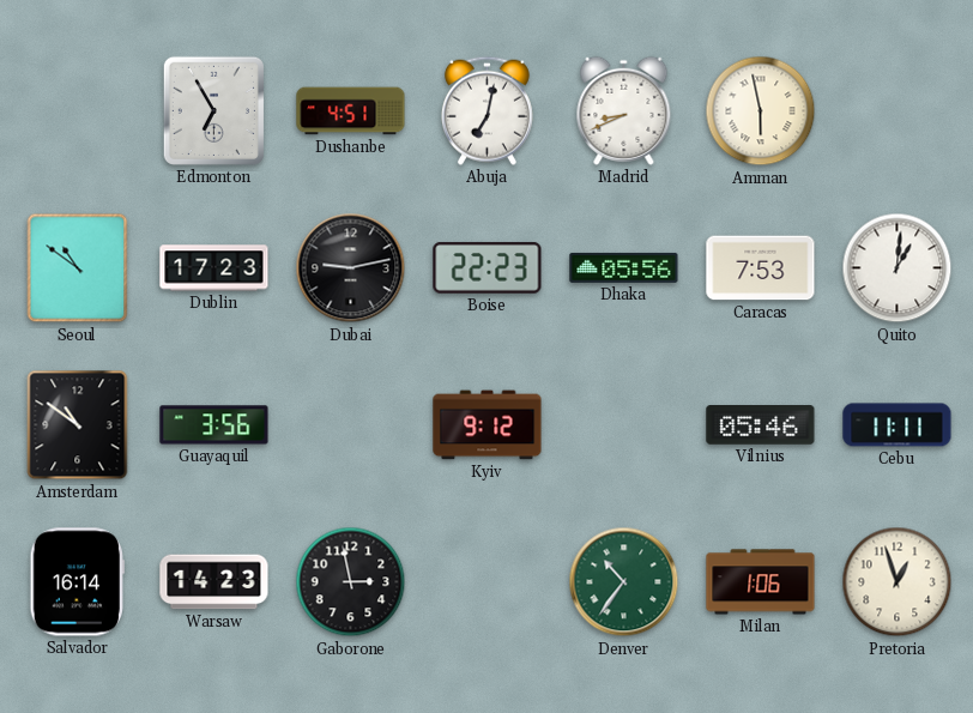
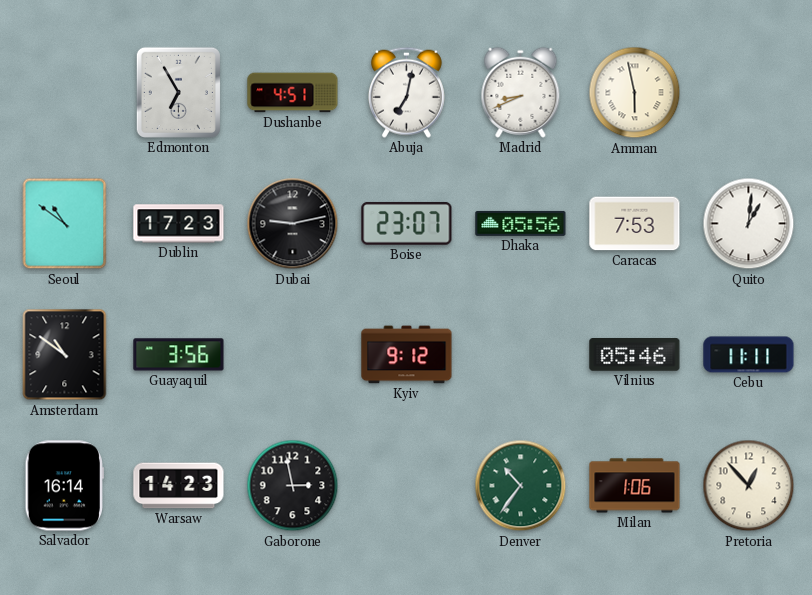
Boise: 22:23 -> 23:07
Pretoria: 12:57 -> 12:53
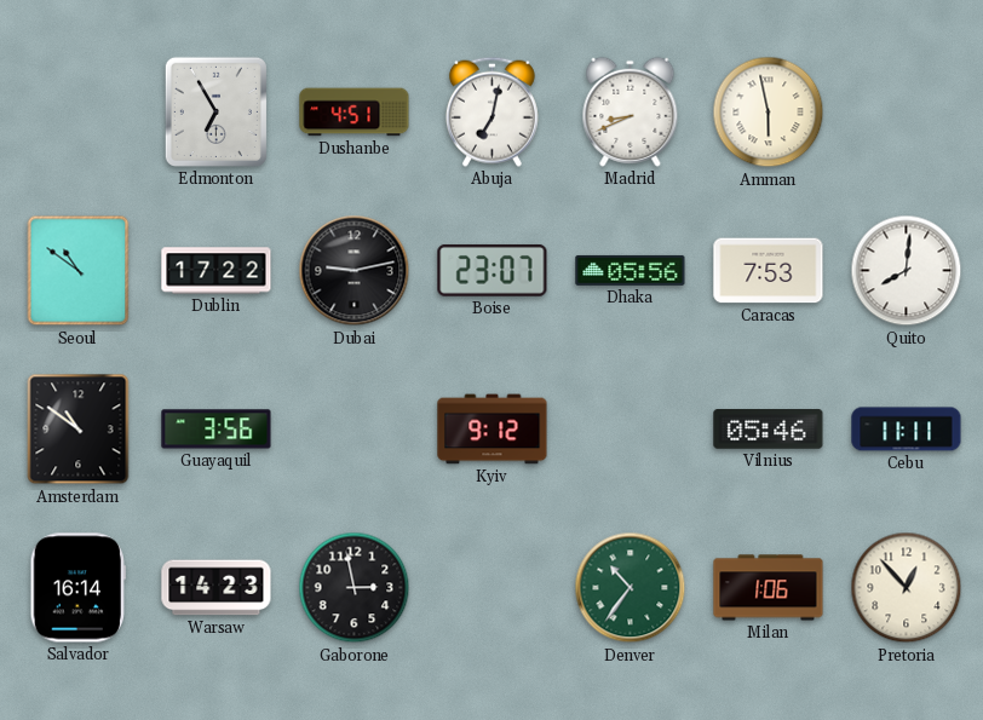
Dublin: 17:23 -> 17:22
Quito: 1:01 -> 8:01
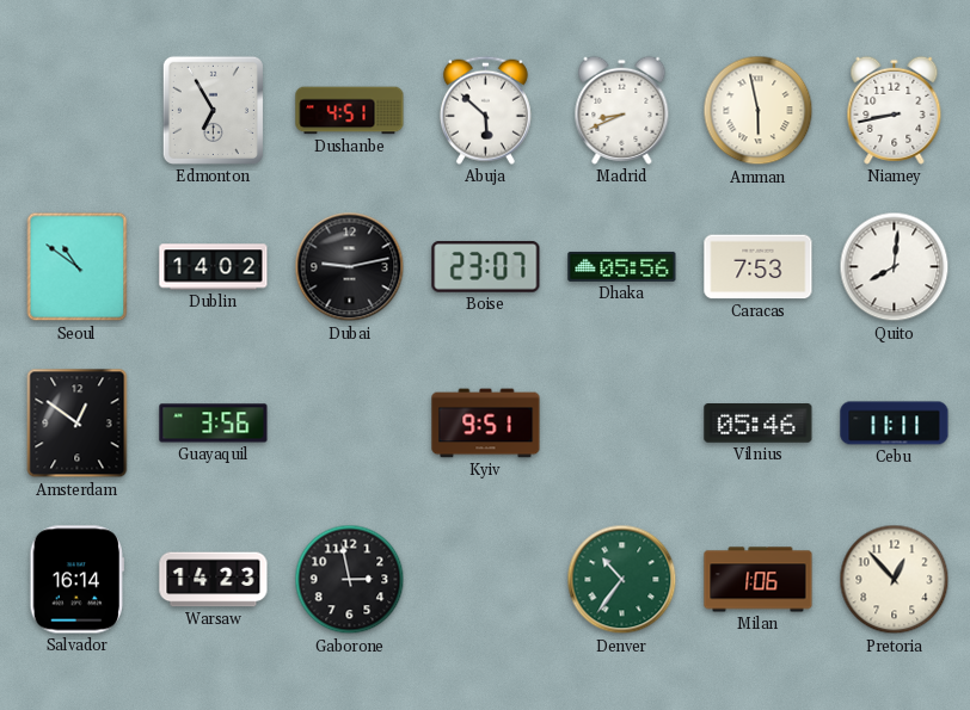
Abuja: 7:02 -> 5:52
Niamey: none -> 8:43
Dublin: 17:22 -> 14:02
Amsterdam: 10:51 -> 12:51
Kyiv: 9:12 -> 9:51
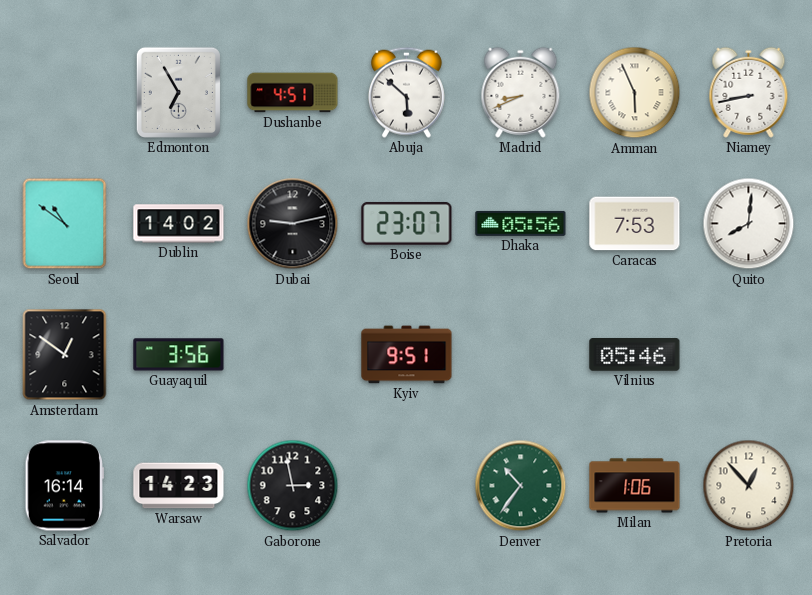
Amman: 5:58 -> 5:56
Cebu: 11:11 -> none
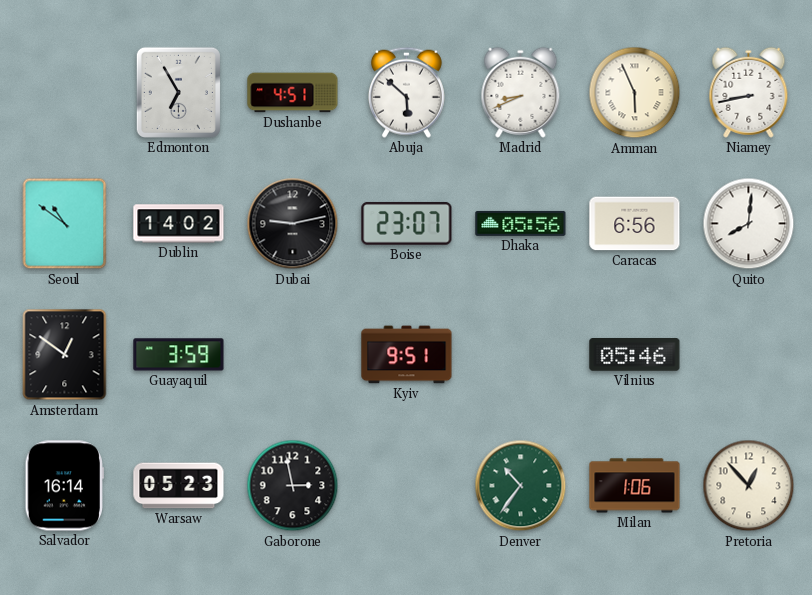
Caracas: 7:53 -> 6:56
Guayaquil: 3:56 -> 3:59
Warsaw: 14:23 -> 05:23
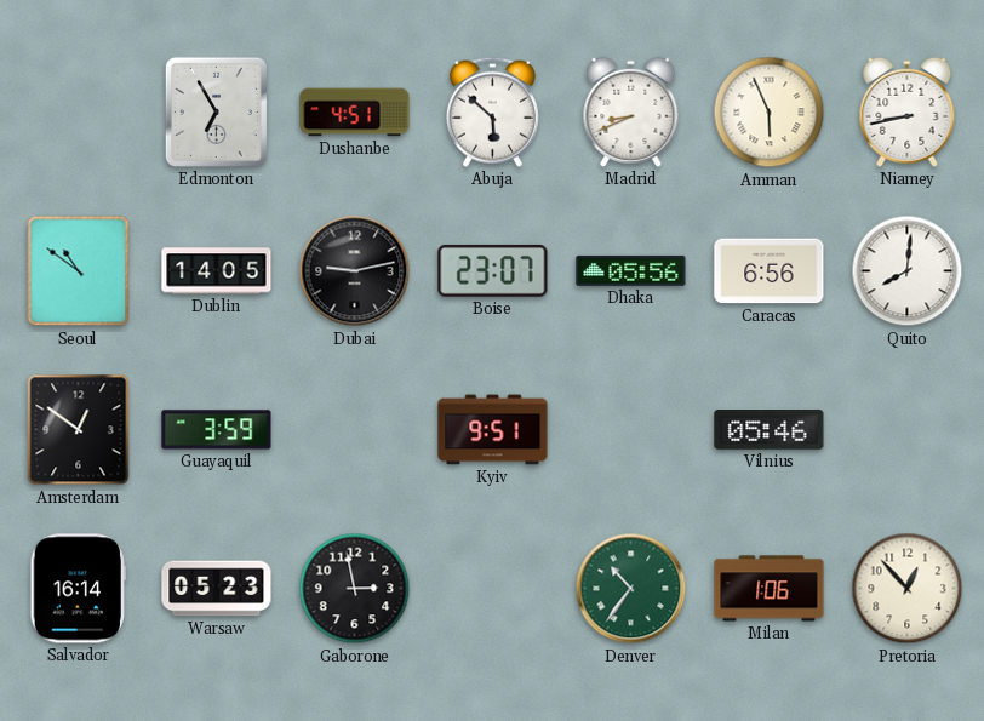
Dublin: 14:02 -> 14:05
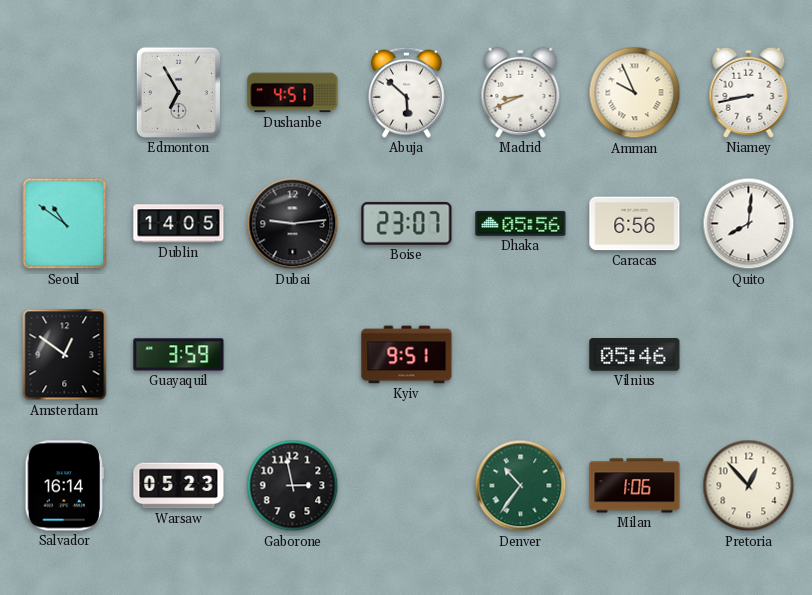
Amman: 5:56 -> 9:56
Dubai: 9:13 -> 9:14
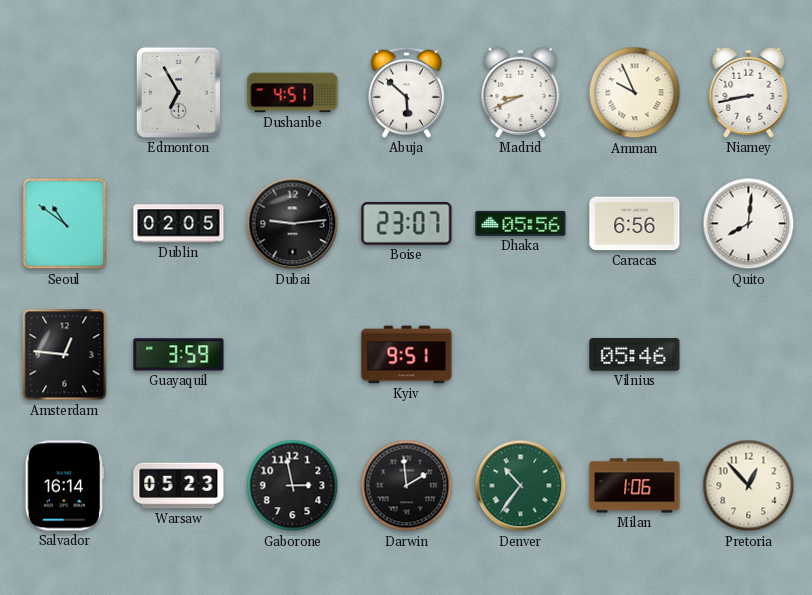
Dublin: 14:05 -> 02:05
Amsterdam: 12:51 -> 12:46
Darwin: none -> 1:59
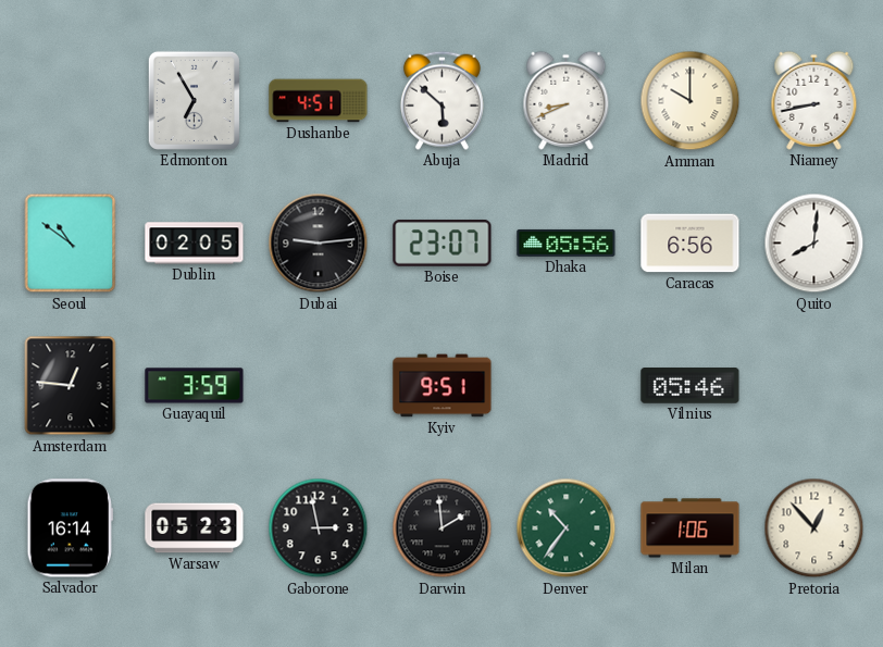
Amman: 9:56 -> 10:00
